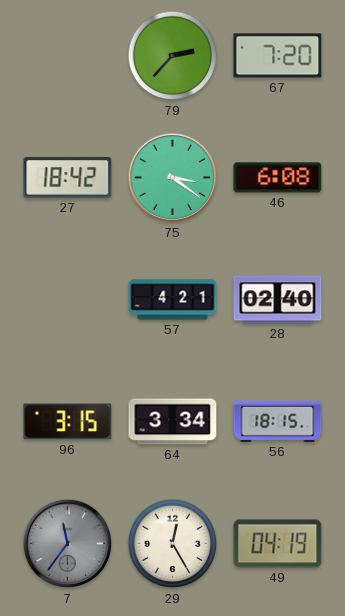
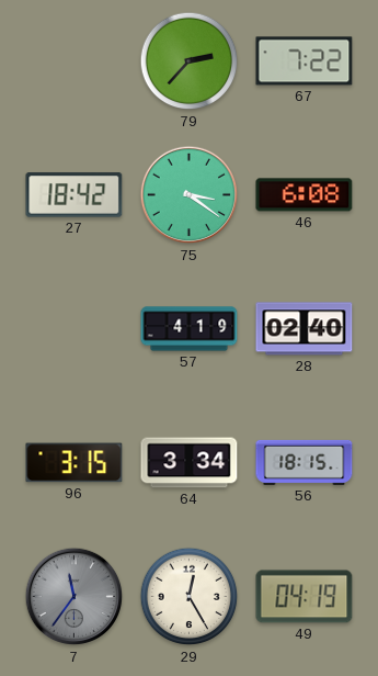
67: 7:20 -> 7:22
57: 4:21 -> 4:19
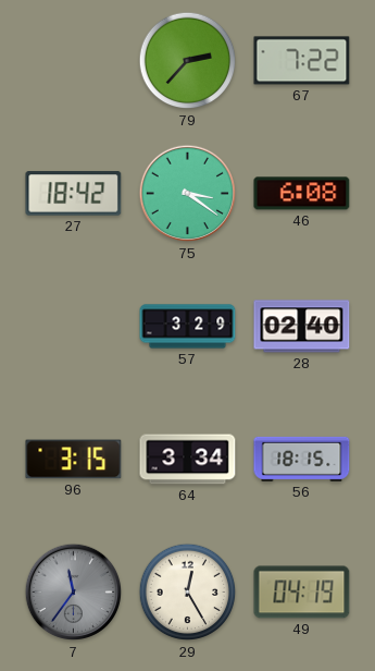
57: 4:19 -> 3:29
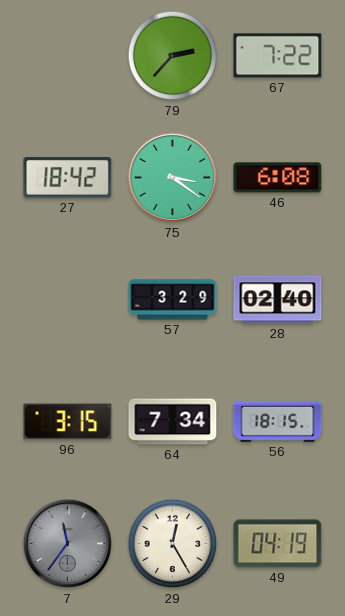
64: 3:34 -> 7:34
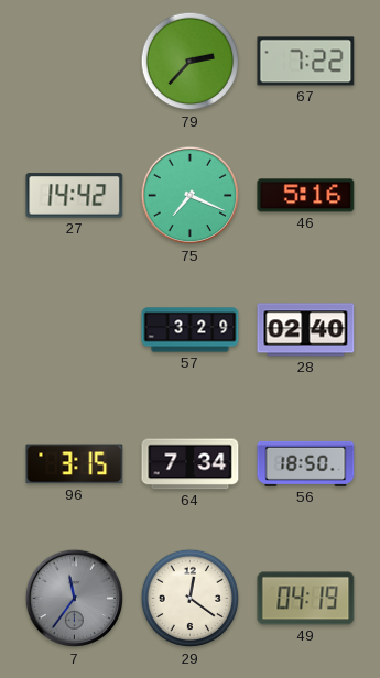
27: 18:42 -> 14:42
75: 3:21 -> 7:19
46: 6:08 -> 5:16
56: 18:15 -> 18:50
29: 12:25 -> 12:21
